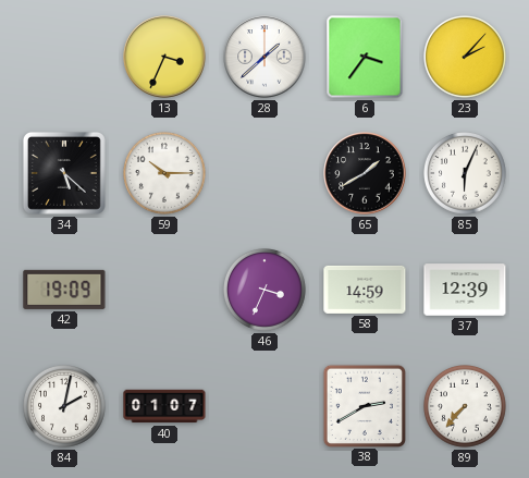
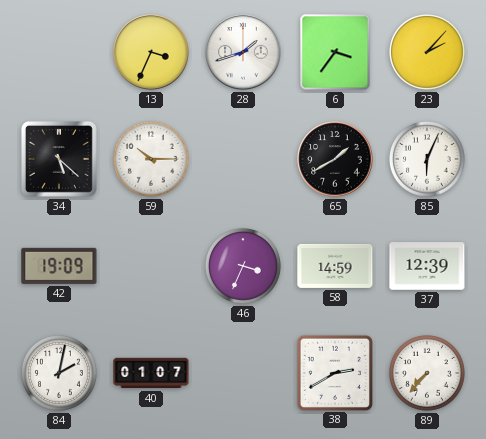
28: 1:38 -> 1:42
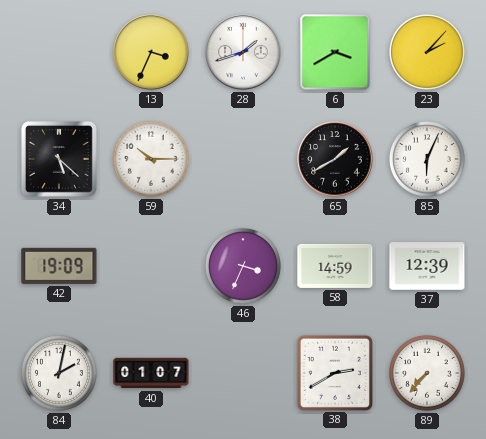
6: 3:36 -> 3:40
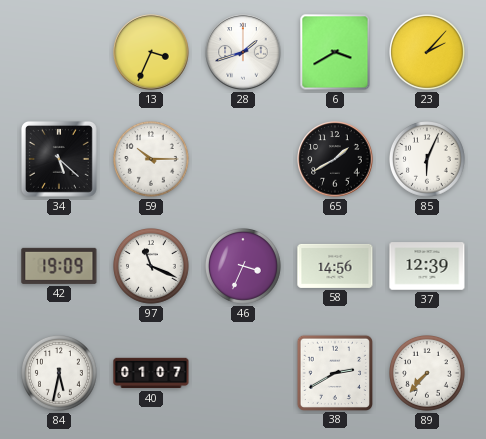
97: none -> 11:19
58: 14:59 -> 14:56
84: 2:02 -> 5:32
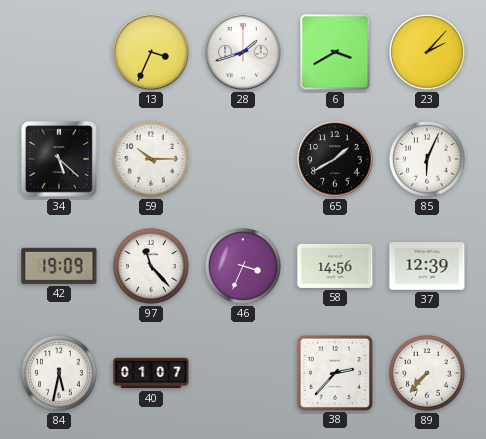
97: 11:19 -> 11:23
38: 2:40 -> 2:37
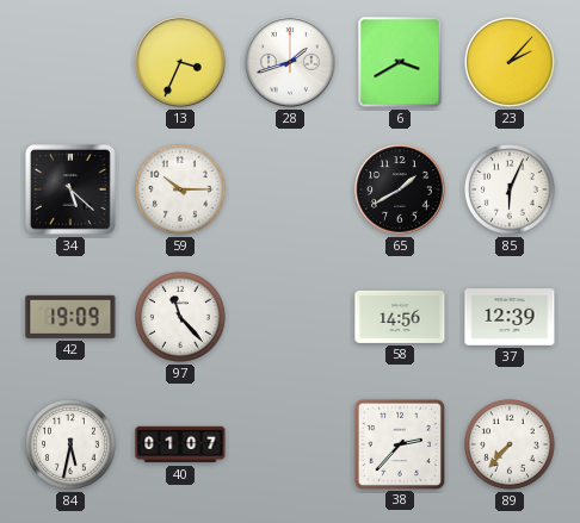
46: 3:34 -> none
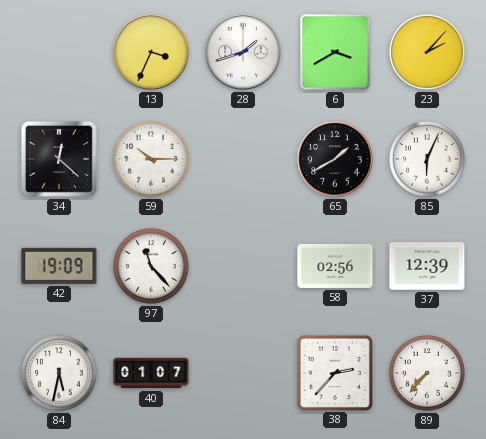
34: 5:22 -> 12:22
58: 14:56 -> 02:56
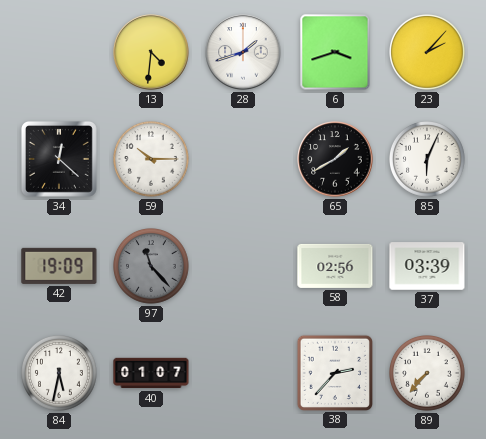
13: 3:34 -> 4:31
6: 3:40 -> 3:42
97 dial: white -> grey
37: 12:39 -> 03:39
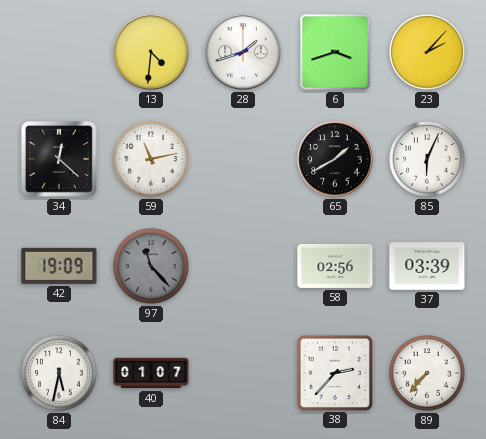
59: 10:15 -> 11:13
